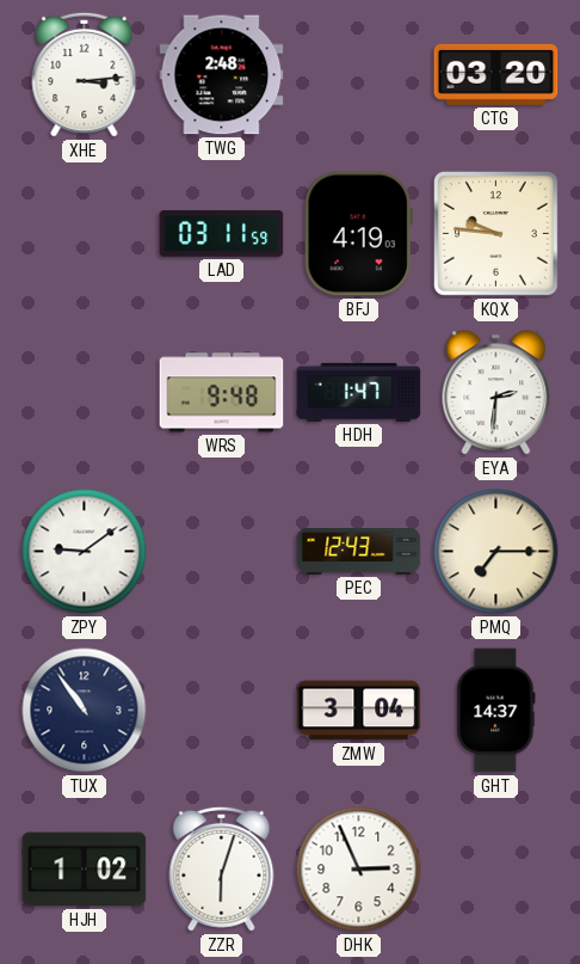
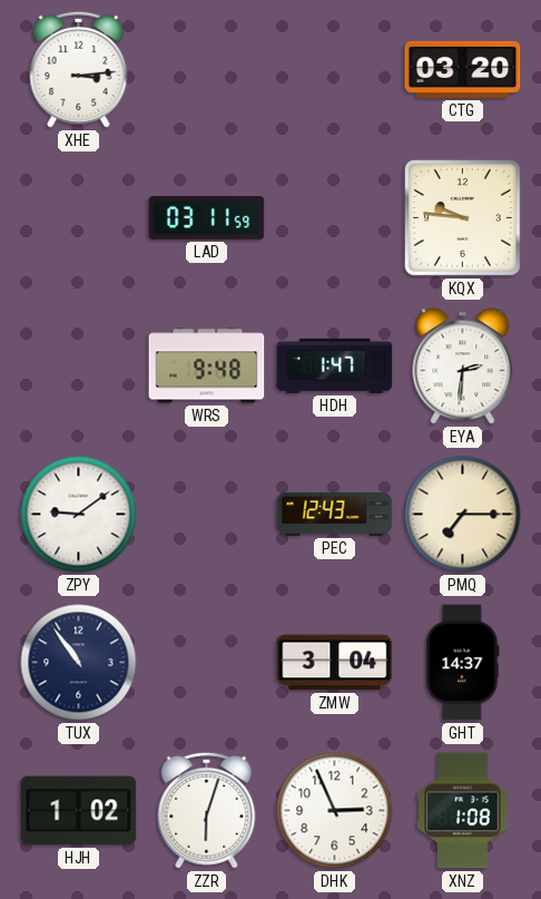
TWG: 2:48 -> none
BFJ: 4:19 -> none
XNZ: none -> 1:08
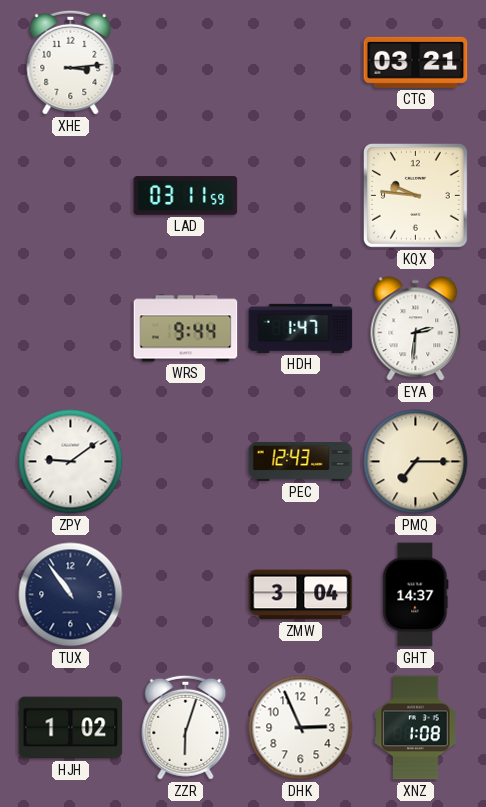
CTG: 03:20 -> 03:21
WRS: 9:48 -> 9:44
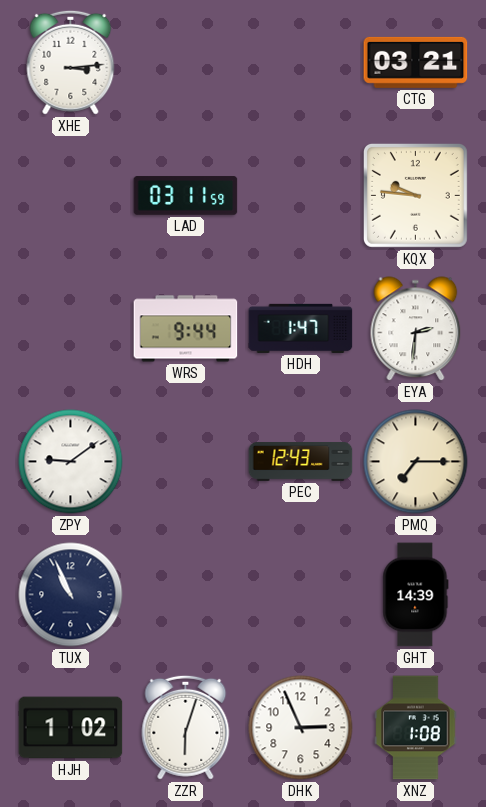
TUX: 10:54 -> 10:56
ZMW: 3:04 -> none
GHT: 14:37 -> 14:39
